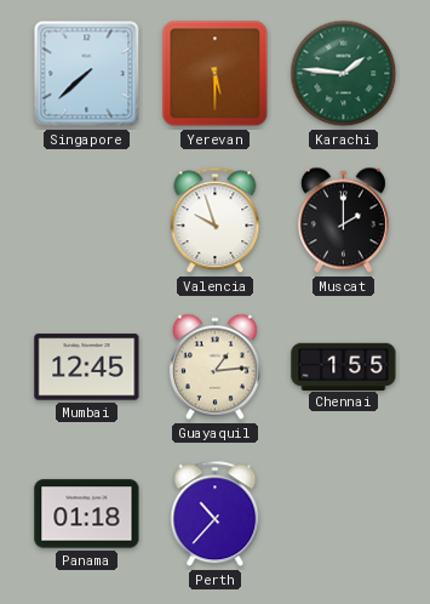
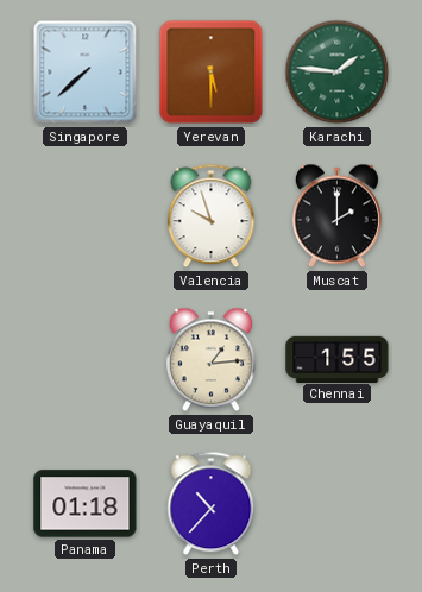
Mumbai: 12:45 -> none
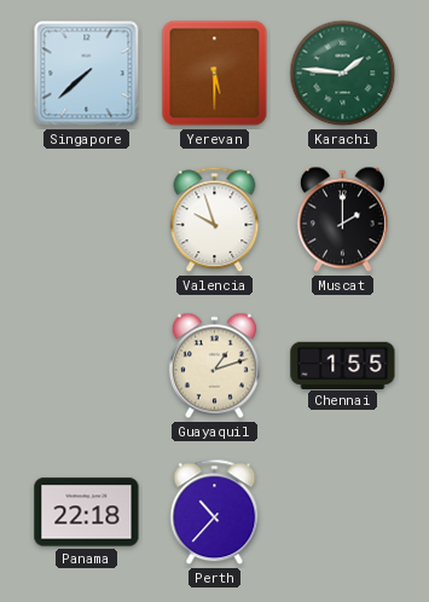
Guayaquil: 1:14 -> 1:12
Panama: 01:18 -> 22:18
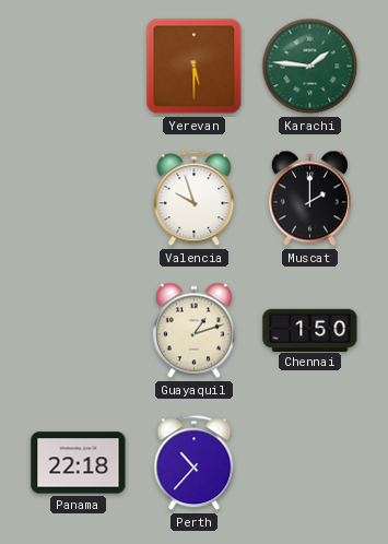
Singapore: 7:38 -> none
Chennai: 1:55 -> 1:50
